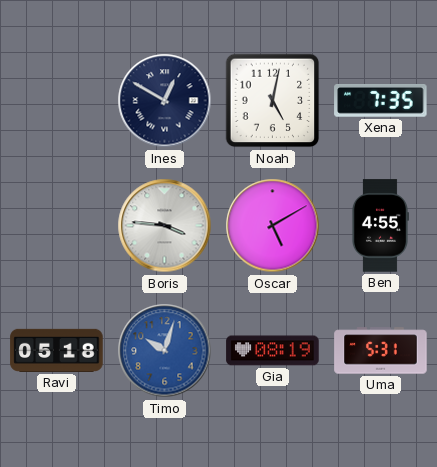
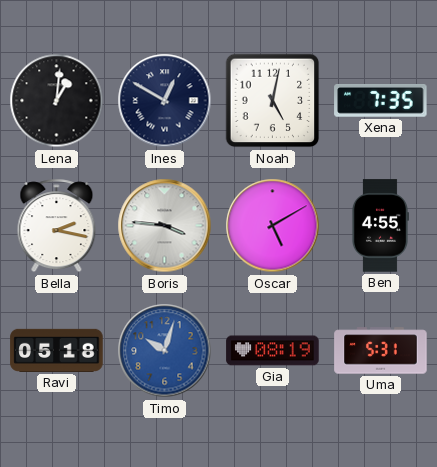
Lena: none -> 1:01
Bella: none -> 2:17
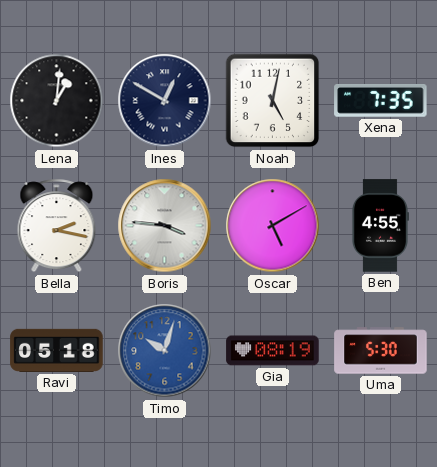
Uma: 5:31 -> 5:30
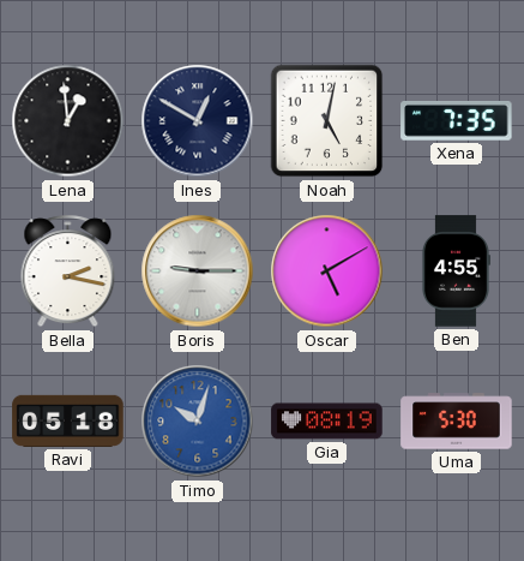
Lena: 1:01 -> 12:59
Boris: 3:46 -> 9:15
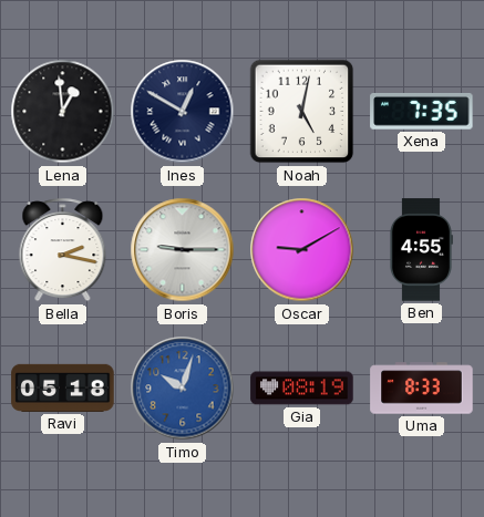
Oscar: 5:10 -> 9:10
Uma: 5:30 -> 8:33
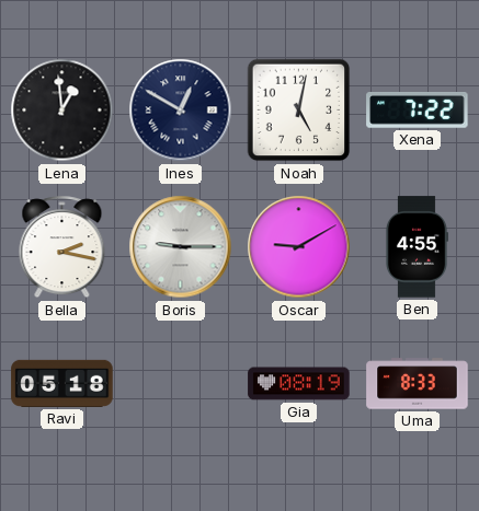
Xena: 7:35 -> 7:22
Timo: 10:03 -> none
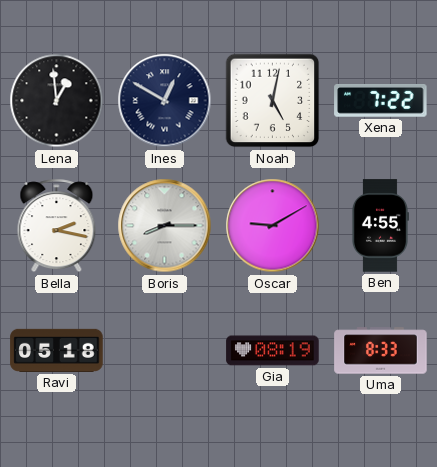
Boris: 9:15 -> 8:15
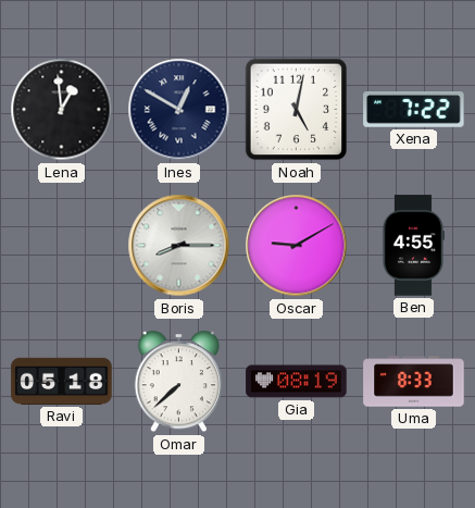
Bella: 2:17 -> none
Omar: none -> 7:38
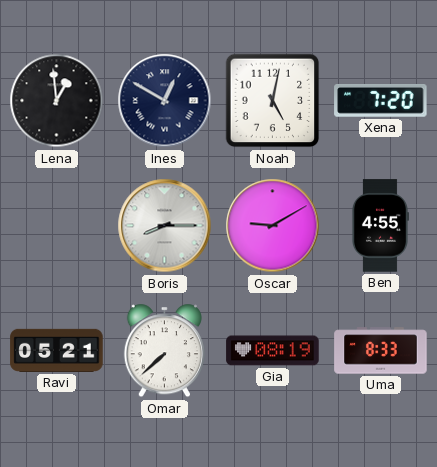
Xena: 7:22 -> 7:20
Ravi: 05:18 -> 05:21
